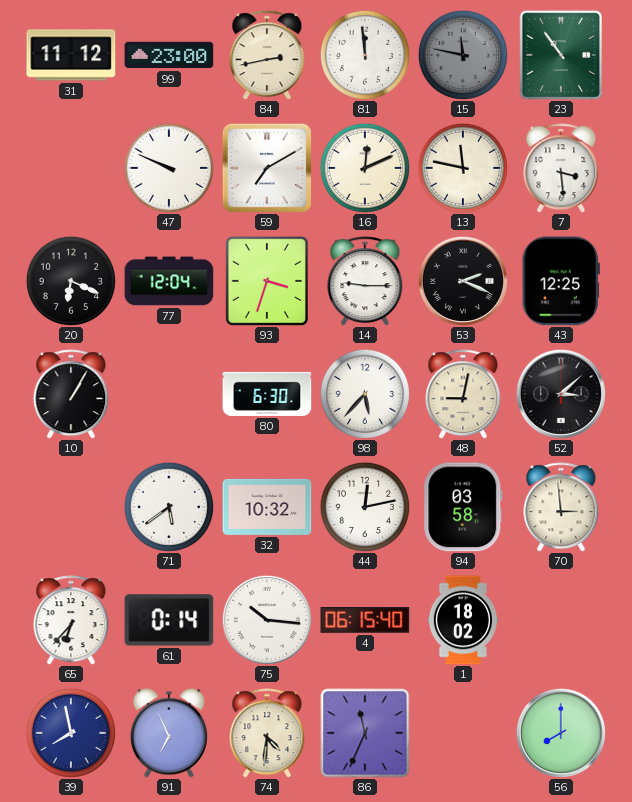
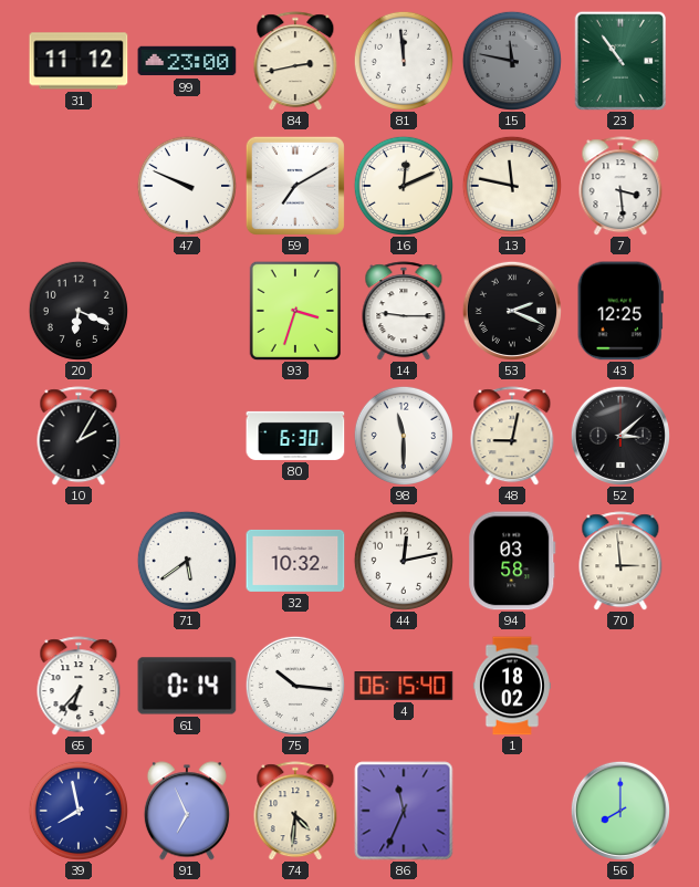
77: 12:04 -> none
10: 1:05 -> 2:05
98: 5:37 -> 11:30
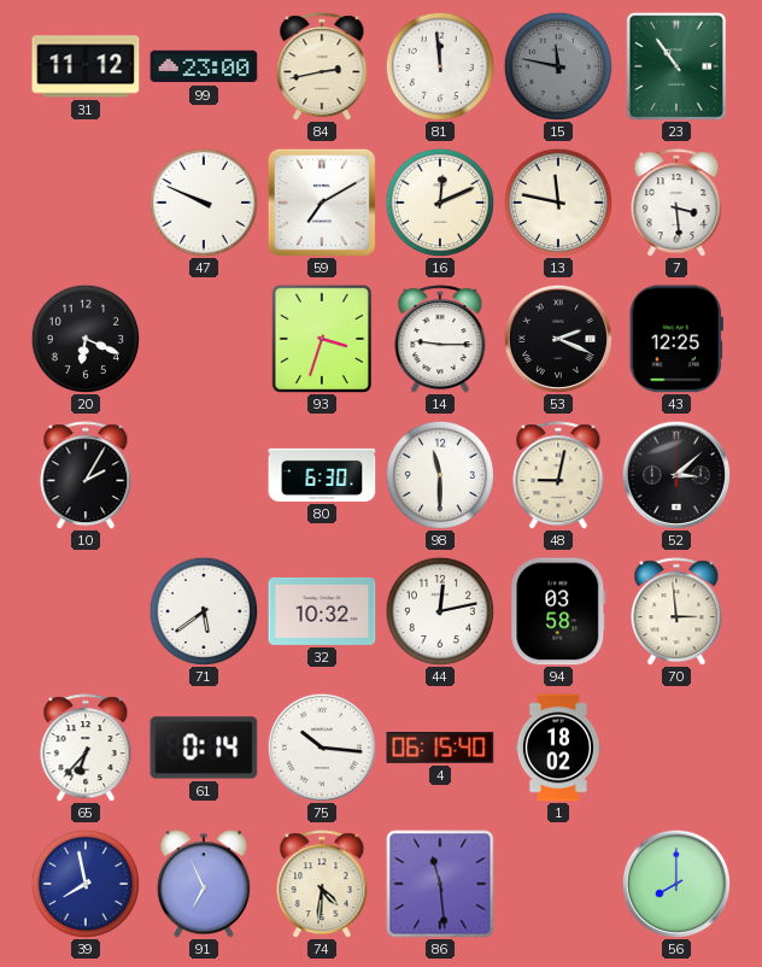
86: 11:34 -> 11:29
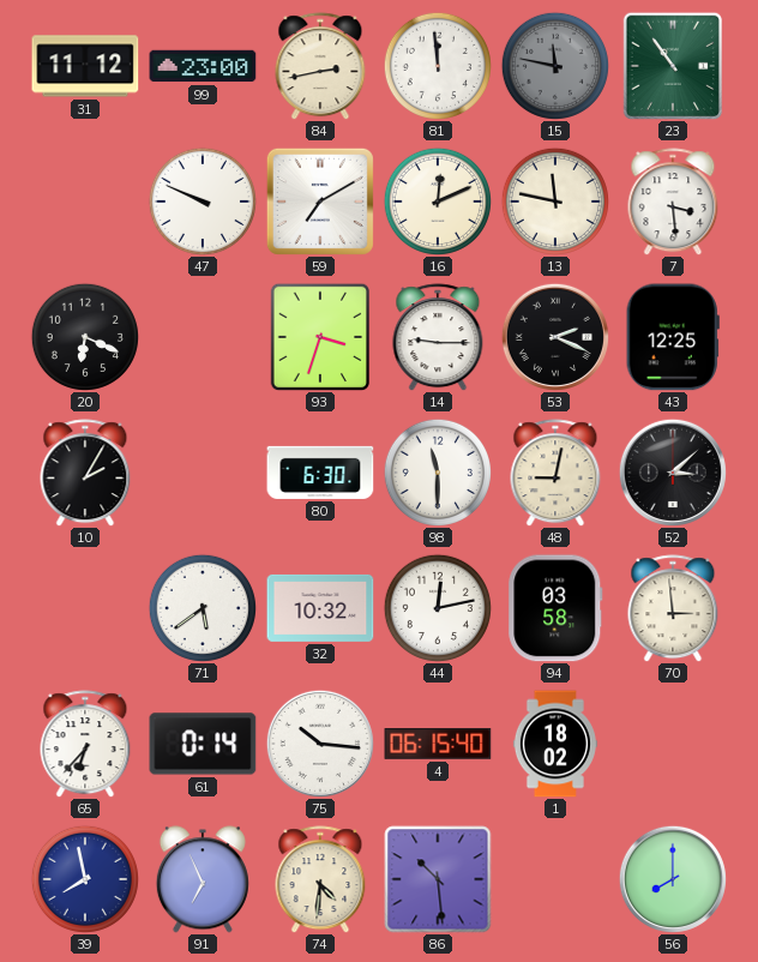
86: 11:29 -> 10:29
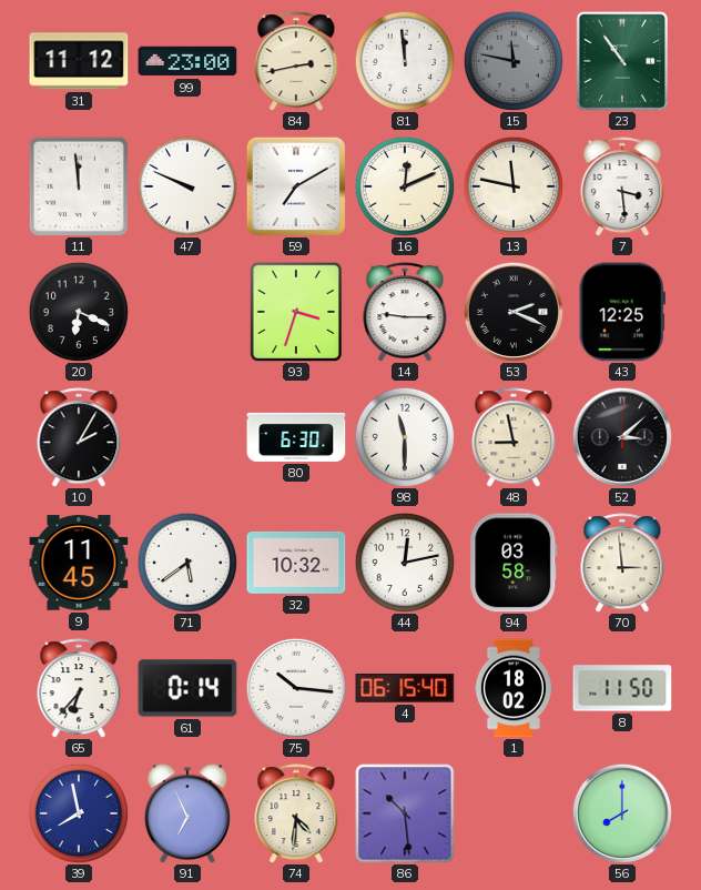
11: none -> 11:59
48: 9:02 -> 8:58
9: none -> 11:45
8: none -> 11:50
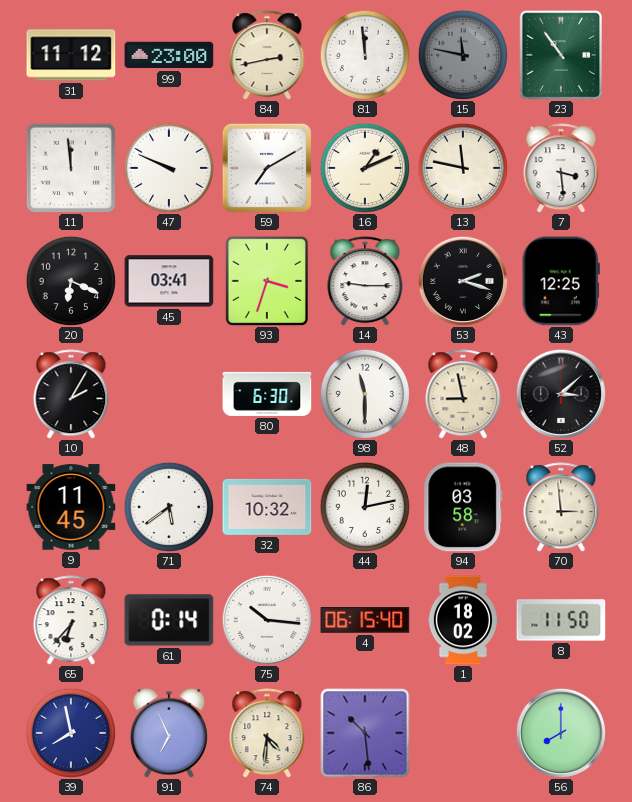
16: 12:11 -> 1:11
45: none -> 03:41
53: 2:19 -> 2:18
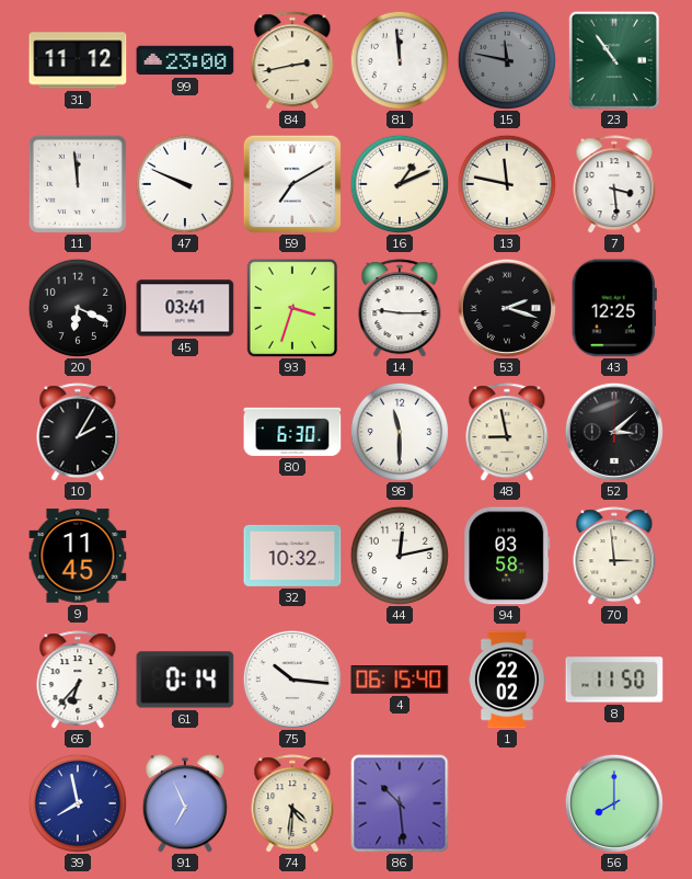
71: 5:39 -> none
1: 18:02 -> 22:02
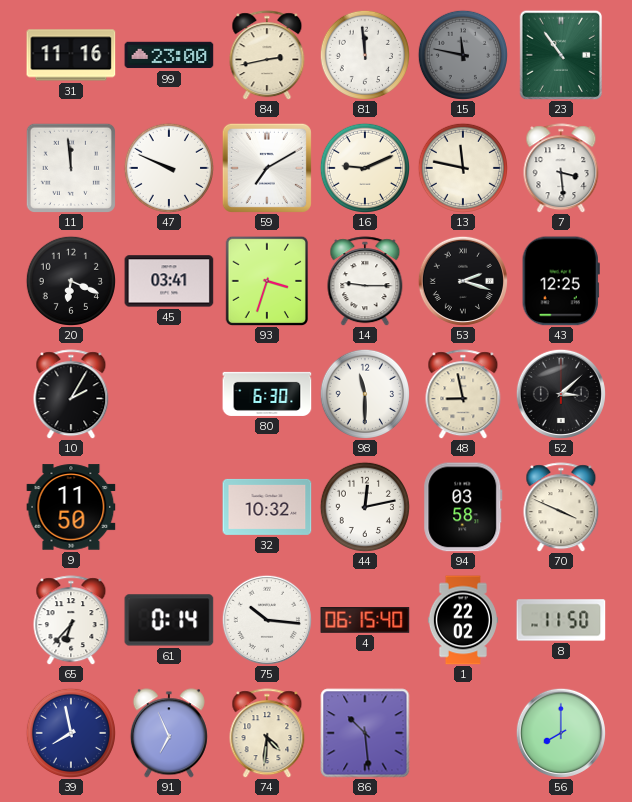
31: 11:12 -> 11:16
16: 1:11 -> 9:11
9: 11:45 -> 11:50
70: 2:59 -> 3:49
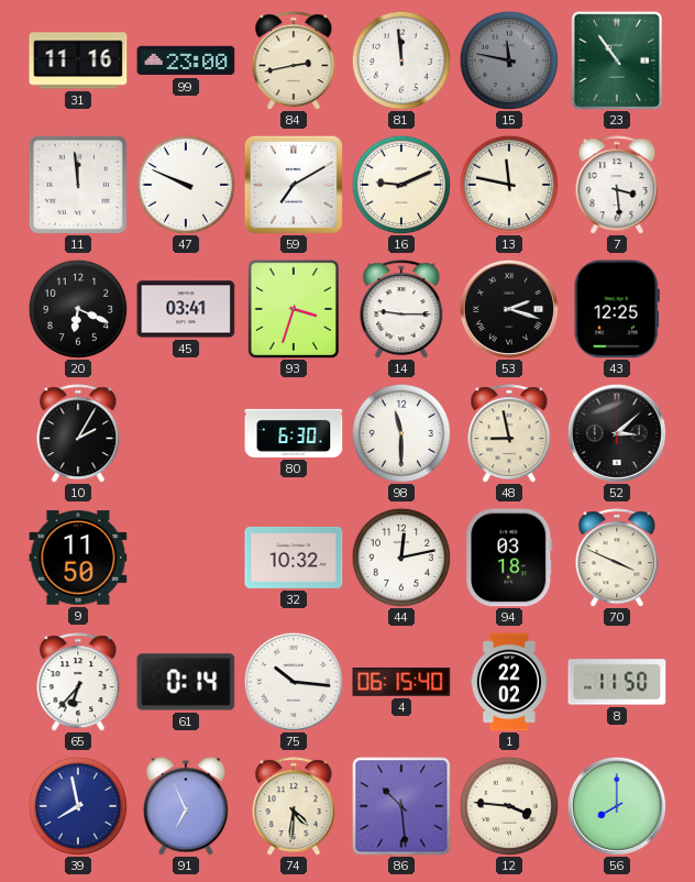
94: 03:58 -> 03:18
12: none -> 3:46
